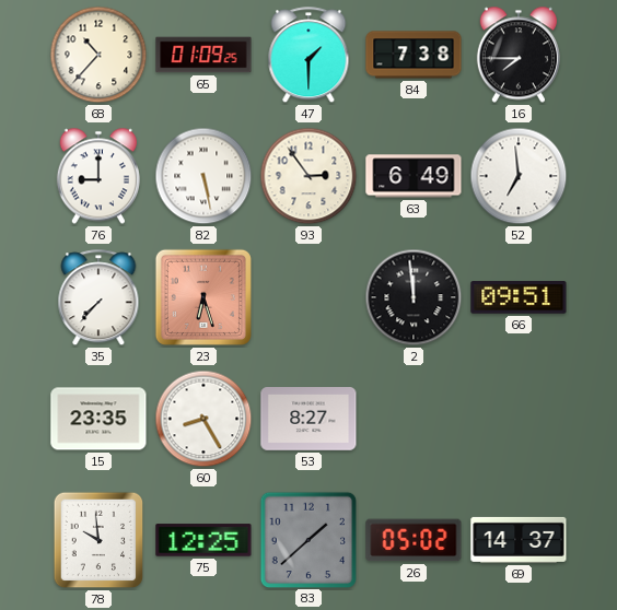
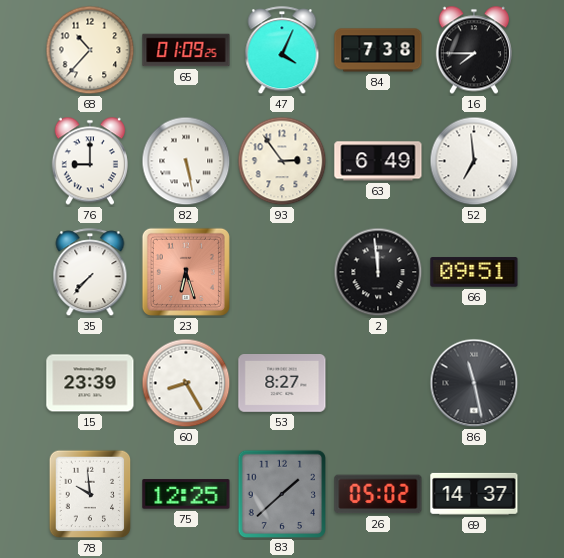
47: 1:30 -> 4:04
15: 23:35 -> 23:39
86: none -> 11:28
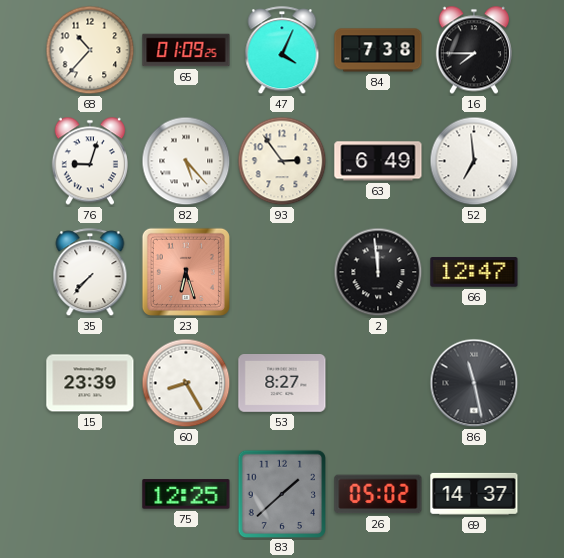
76: 9:00 -> 9:03
82: 5:28 -> 5:23
66: 09:51 -> 12:47
78: 9:59 -> none
